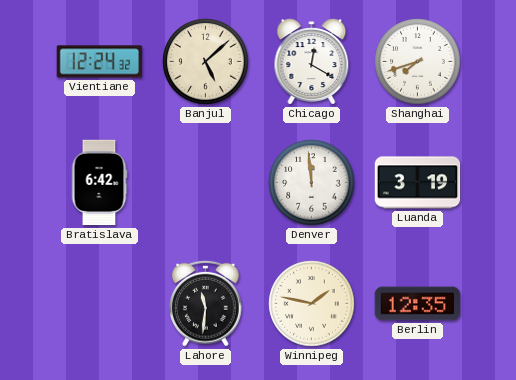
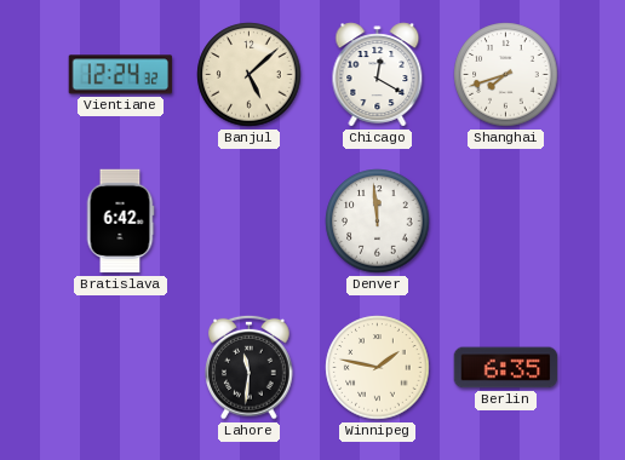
Luanda: 3:19 -> none
Berlin: 12:35 -> 6:35
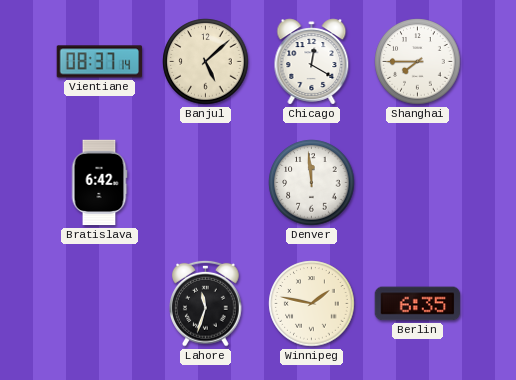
Vientiane: 12:24 -> 08:37
Shanghai: 7:42 -> 7:45
Lahore: 11:31 -> 11:33
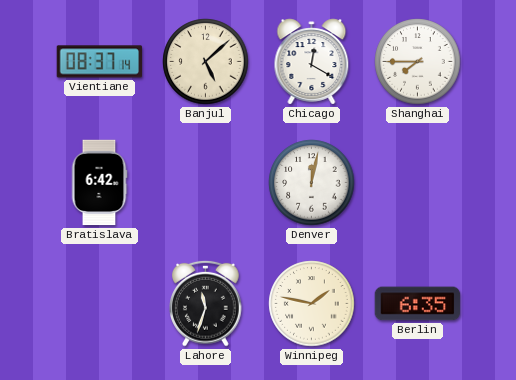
Denver: 11:59 -> 12:02
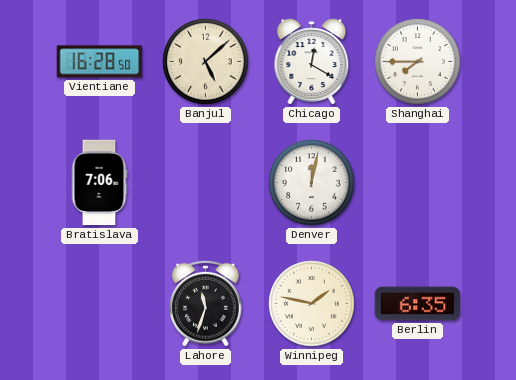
Vientiane: 08:37 -> 16:28
Bratislava: 6:42 -> 7:06
